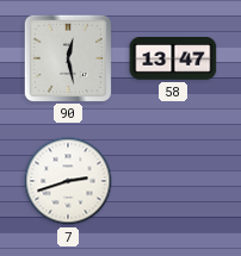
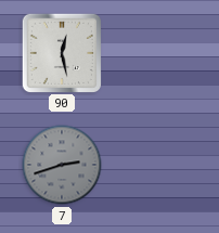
58: 13:47 -> none
7 dial: white -> grey
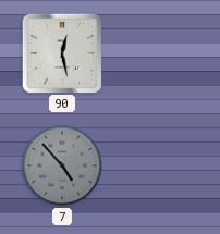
7: 2:42 -> 4:53
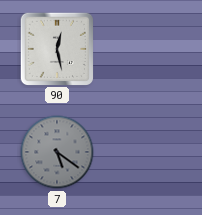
7: 4:53 -> 5:21
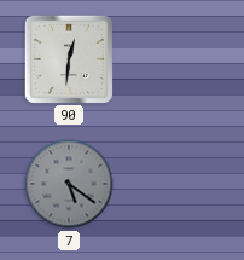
90: 12:28 -> 12:31
